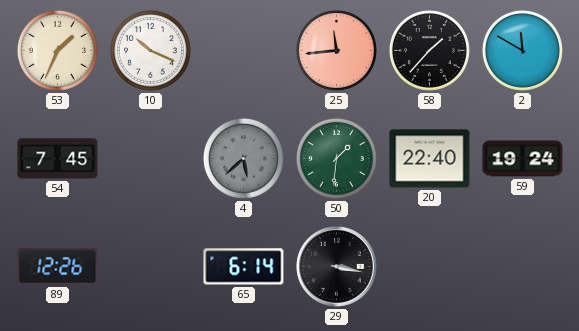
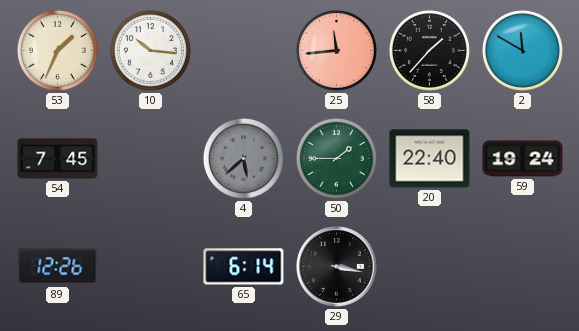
10: 10:19 -> 10:16
50: 1:31 -> 1:45
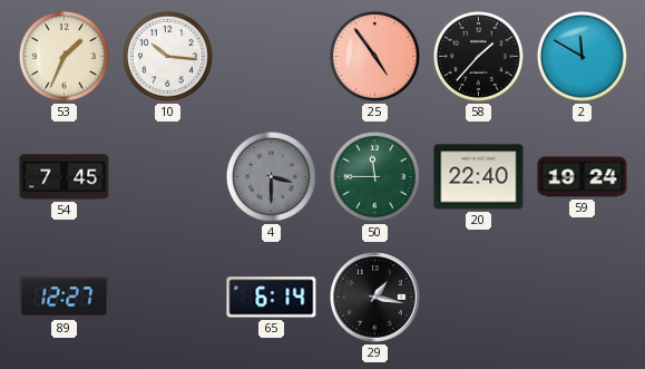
25: 11:44 -> 4:54
4: 5:38 -> 3:30
50: 1:45 -> 11:45
89: 12:26 -> 12:27
29: 3:17 -> 1:17
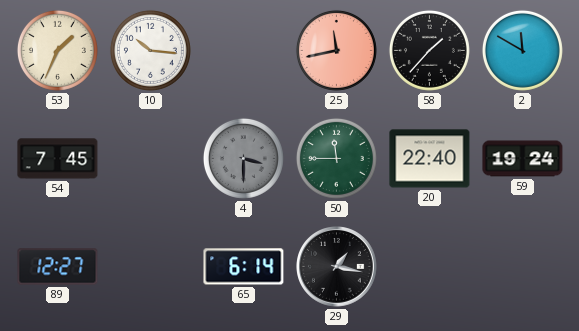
25: 4:54 -> 11:43
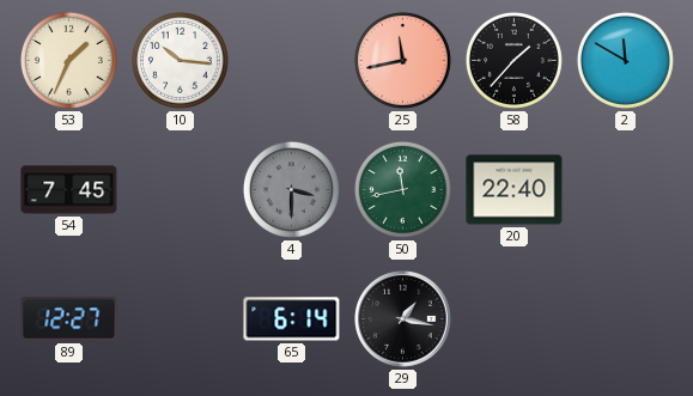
50: 11:45 -> 11:43
59: 19:24 -> none
